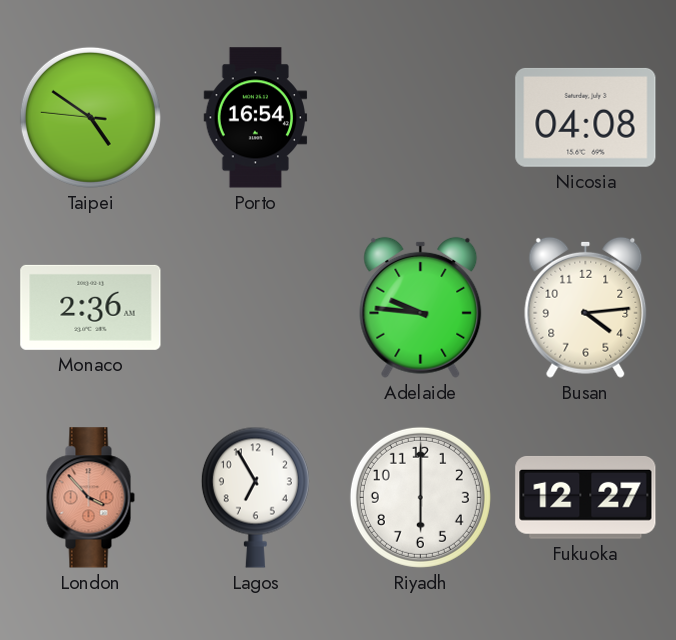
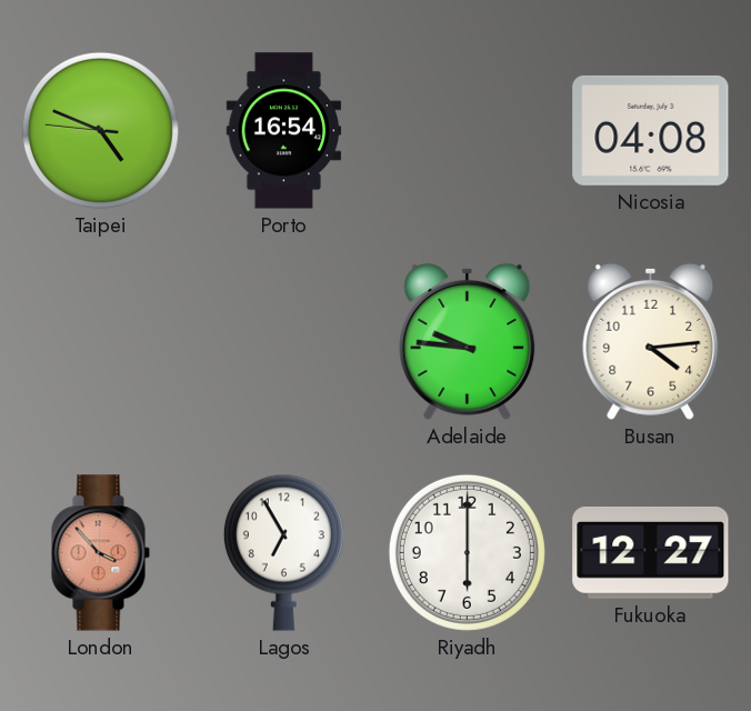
Taipei: 4:50 -> 4:48
Monaco: 2:36 -> none
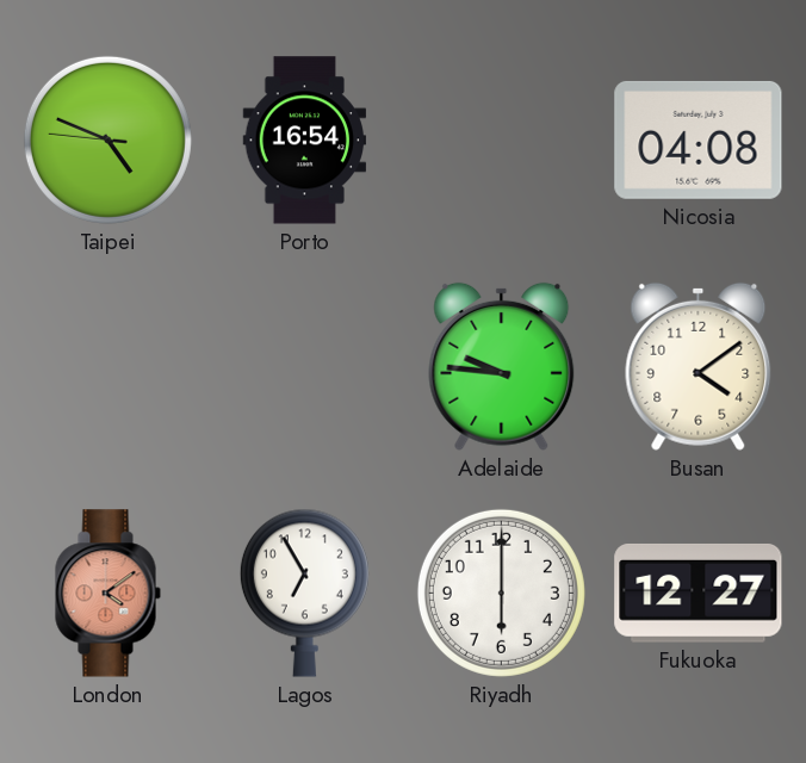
Busan: 4:14 -> 4:09
London: 3:53 -> 4:09
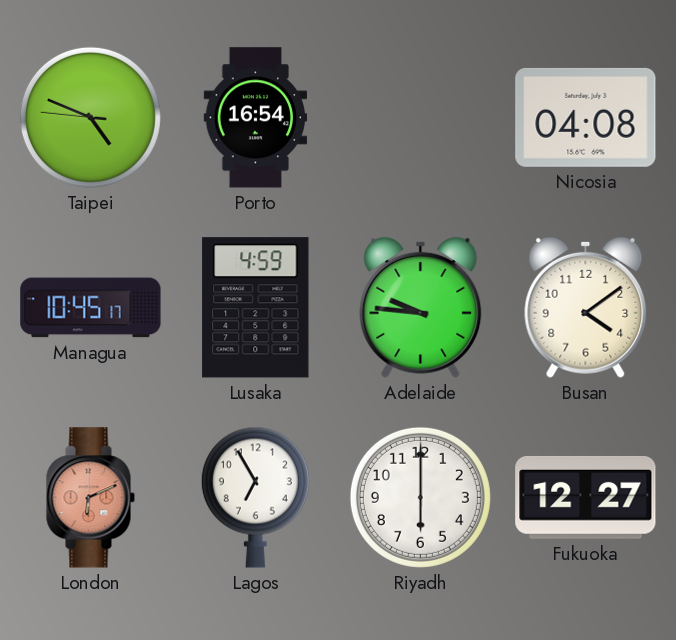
Managua: none -> 10:45
Lusaka: none -> 4:59
London: 4:09 -> 6:11
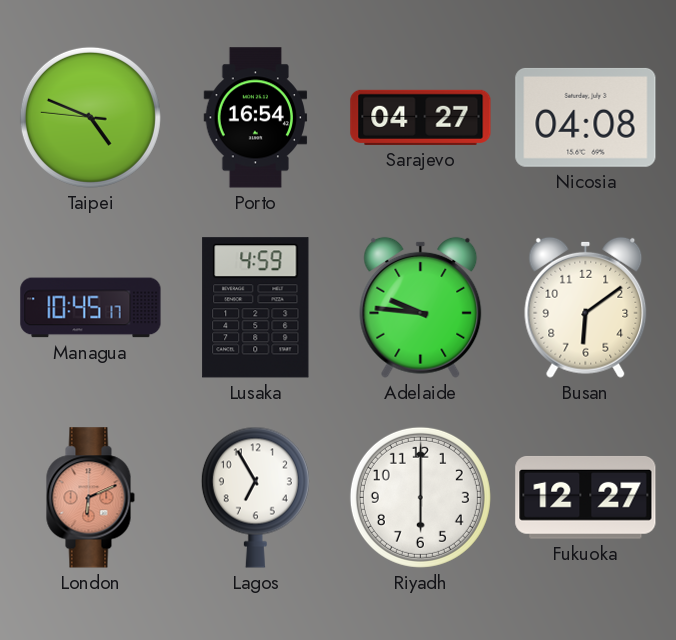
Sarajevo: none -> 04:27
Busan: 4:09 -> 6:09
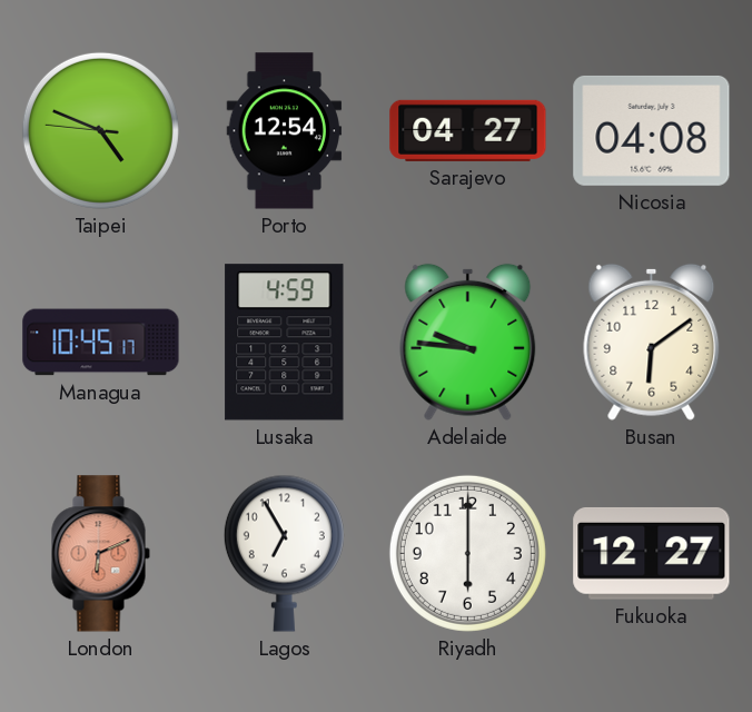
Porto: 16:54 -> 12:54
